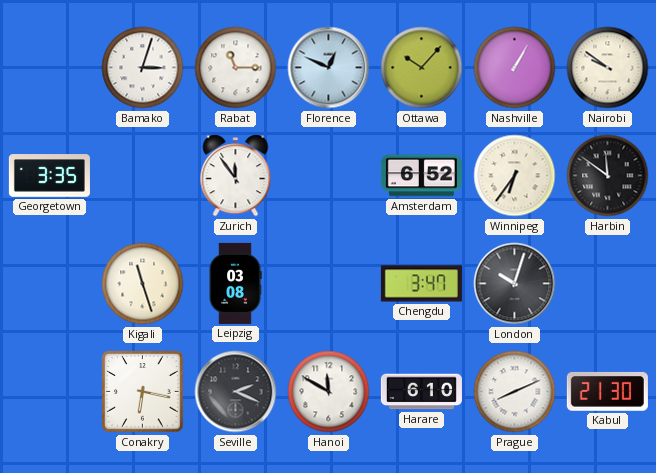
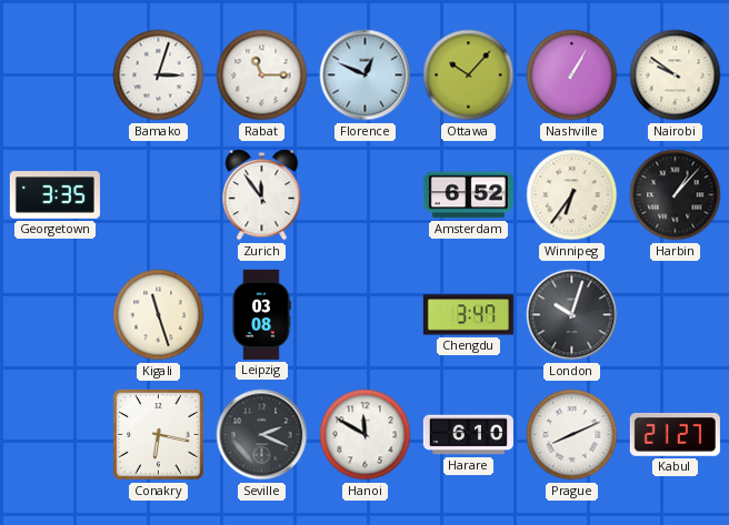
Harbin: 11:51 -> 1:07
Kabul: 21:30 -> 21:27
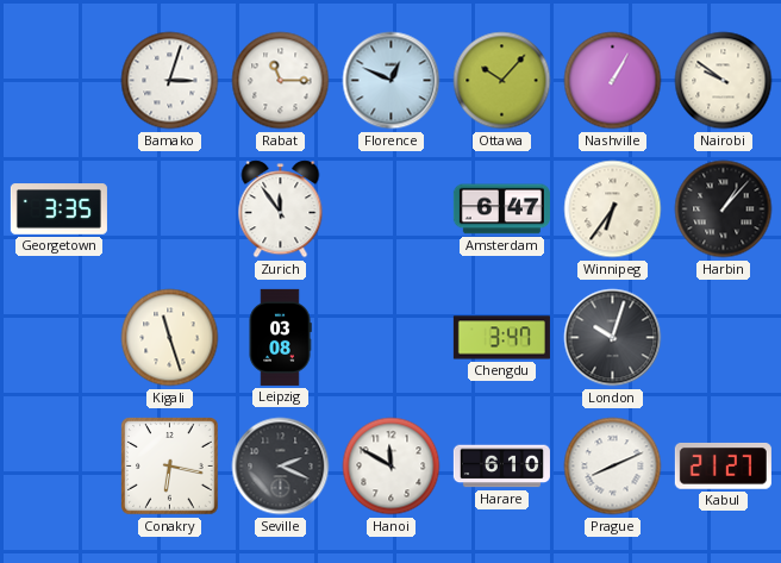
Amsterdam: 6:52 -> 6:47
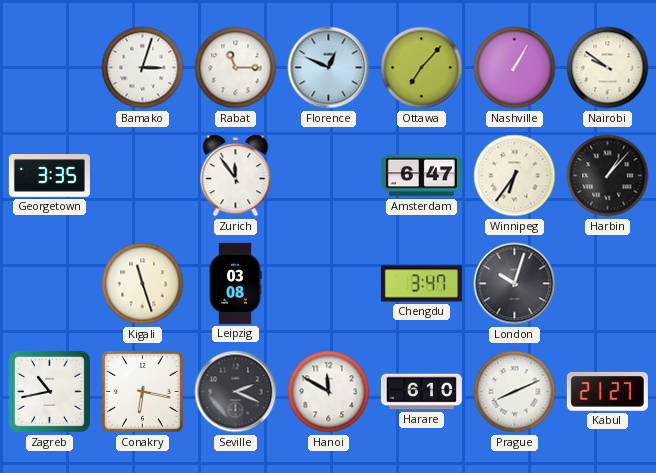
Ottawa: 10:07 -> 7:07
Zagreb: none -> 10:43
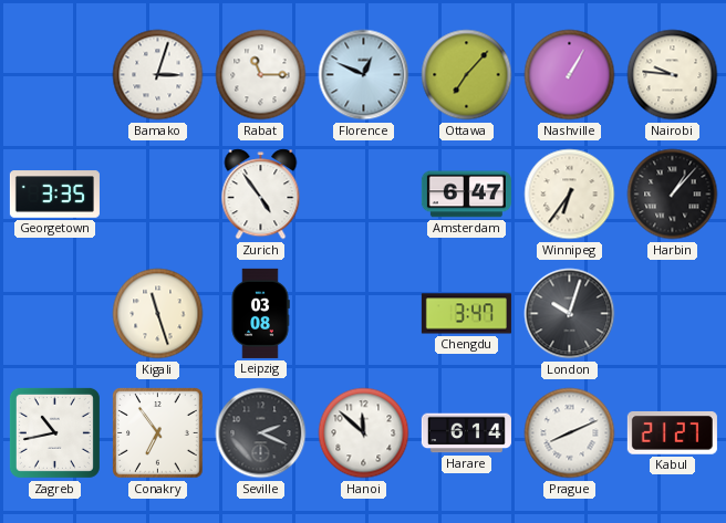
Nairobi: 9:51 -> 9:46
Zurich: 11:54 -> 4:54
Conakry: 6:17 -> 6:54
Hanoi: 11:50 -> 11:52
Harare: 6:10 -> 6:14
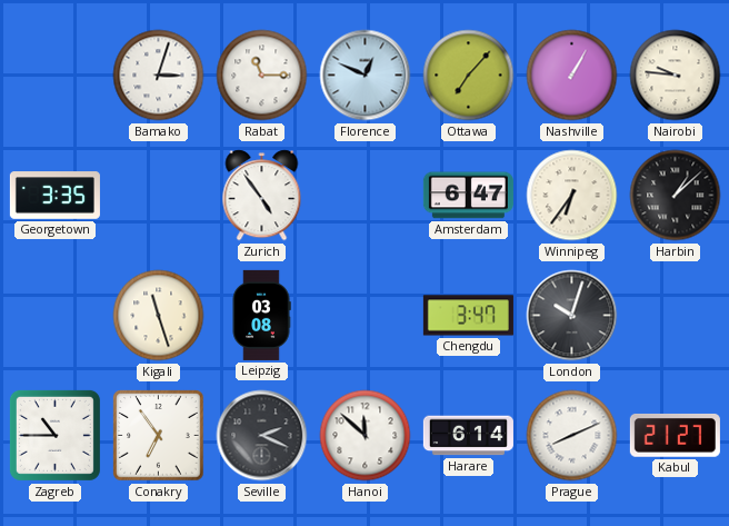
Harbin: 1:07 -> 1:08
Zagreb: 10:43 -> 10:45
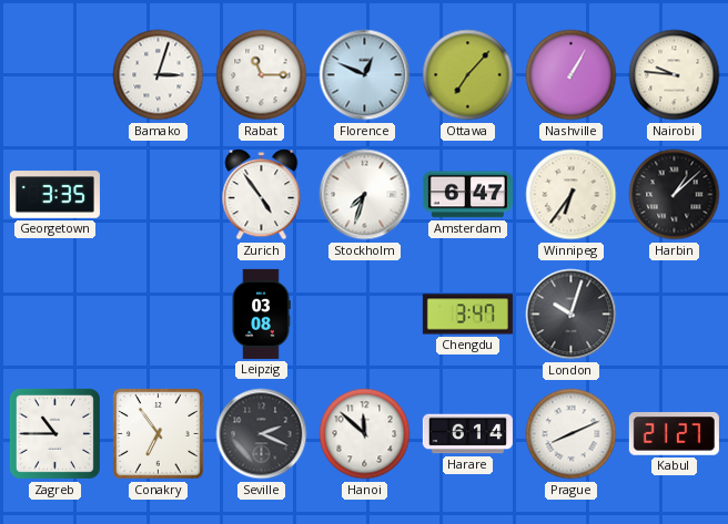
Stockholm: none -> 7:33
Kigali: 11:27 -> none
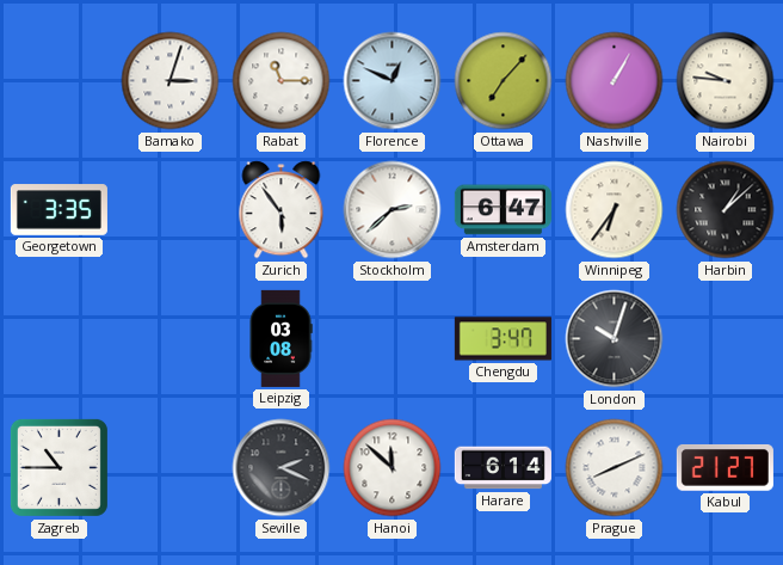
Zurich: 4:54 -> 5:54
Stockholm: 7:33 -> 2:38
Conakry: 6:54 -> none
